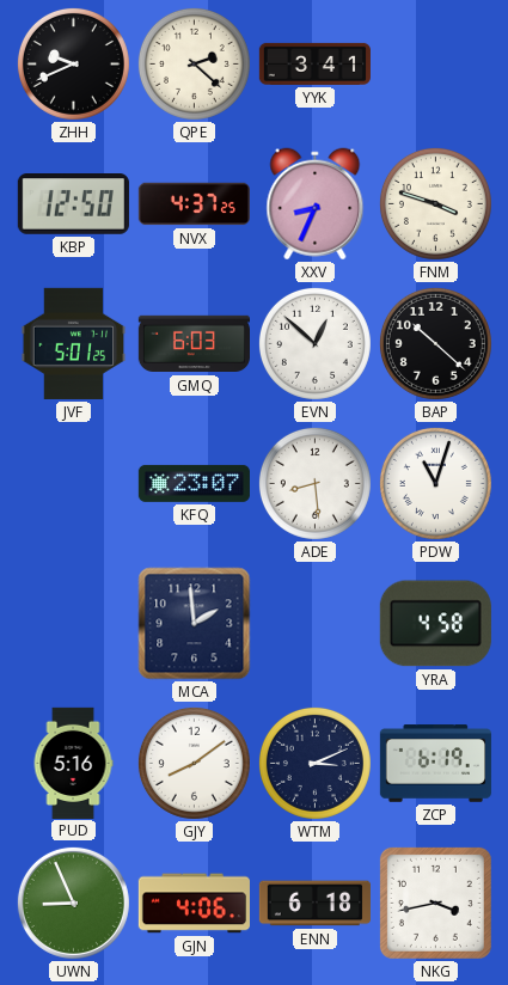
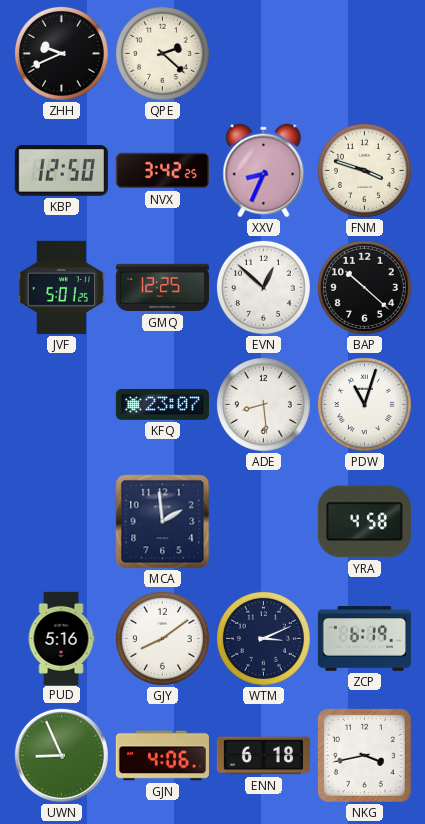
YYK: 3:41 -> none
NVX: 4:37 -> 3:42
GMQ: 6:03 -> 12:25
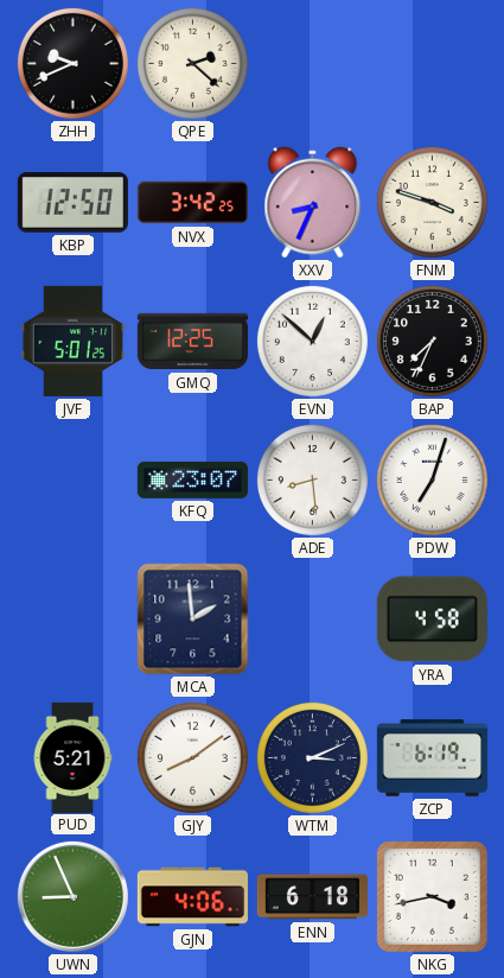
BAP: 10:22 -> 7:34
PDW: 11:03 -> 7:03
PUD: 5:16 -> 5:21
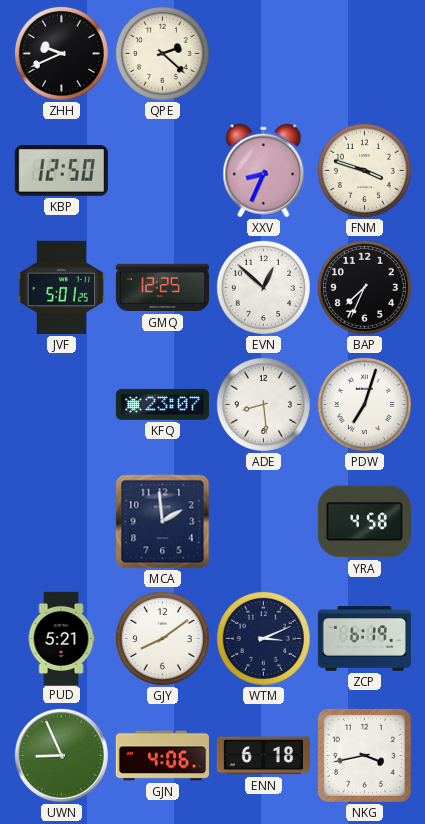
NVX: 3:42 -> none
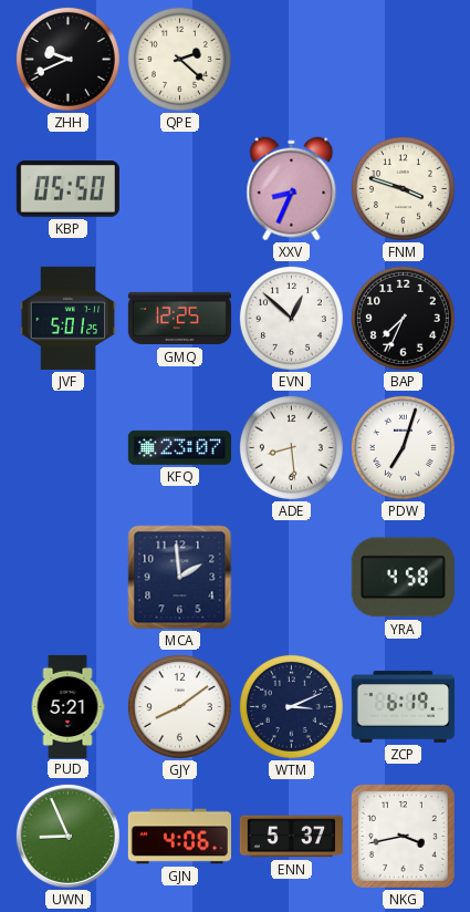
KBP: 12:50 -> 05:50
ENN: 6:18 -> 5:37
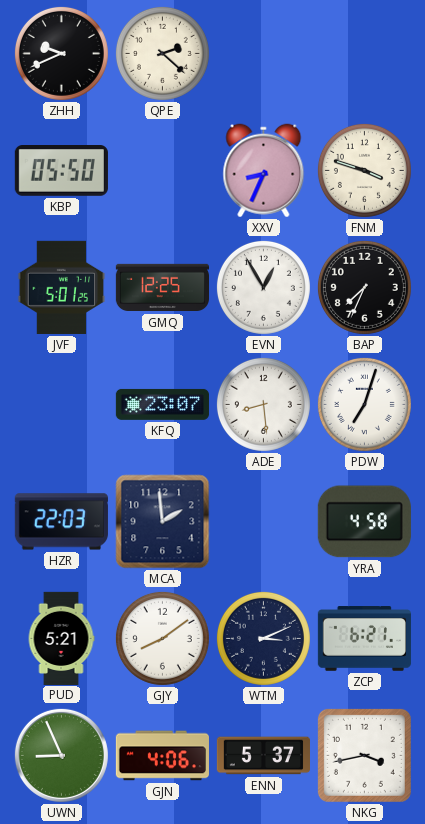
EVN: 12:52 -> 12:55
HZR: none -> 22:03
ZCP: 6:19 -> 6:21
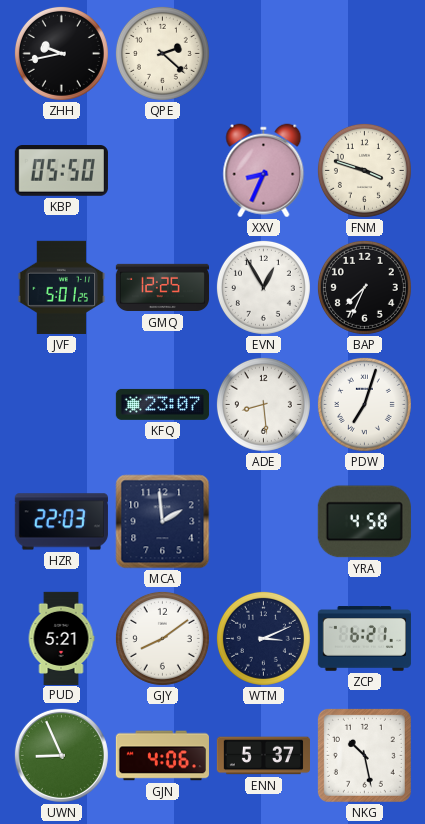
ZHH: 9:41 -> 9:43
NKG: 3:43 -> 10:28
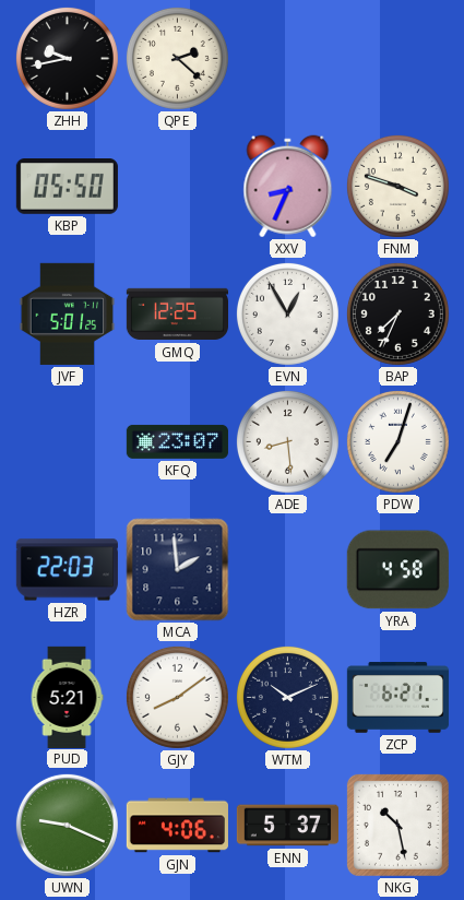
WTM: 3:11 -> 10:11
UWN: 8:56 -> 9:19
